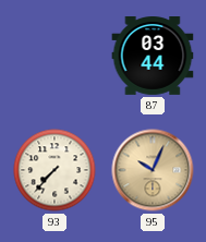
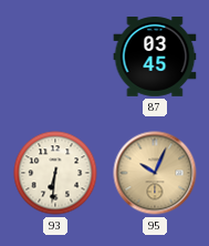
87: 03:44 -> 03:45
93: 7:37 -> 6:31
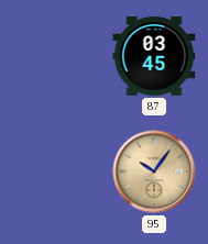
93: 6:31 -> none
95: 10:04 -> 10:06
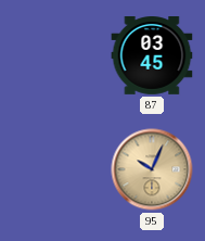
95: 10:06 -> 10:04
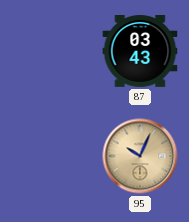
87: 03:45 -> 03:43
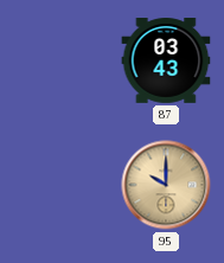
95: 10:04 -> 10:00
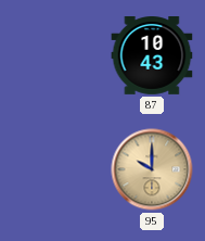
87: 03:43 -> 10:43
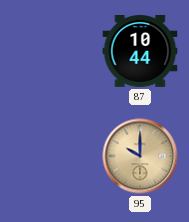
87: 10:43 -> 10:44
